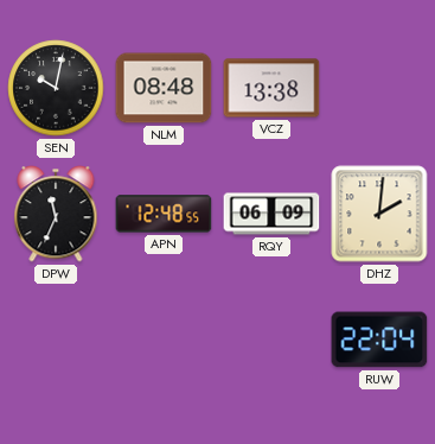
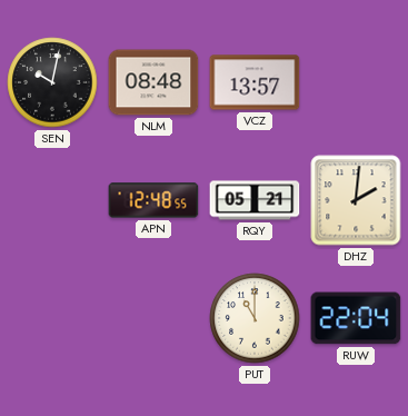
VCZ: 13:38 -> 13:57
DPW: 11:34 -> none
RQY: 06:09 -> 05:21
PUT: none -> 11:00
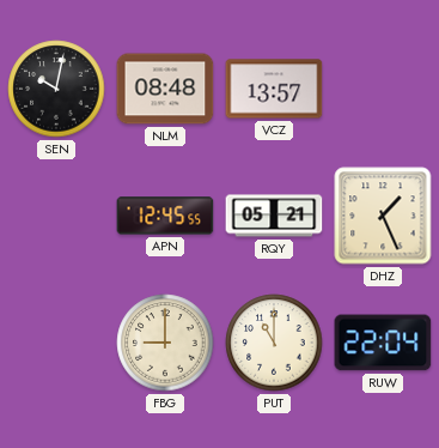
APN: 12:48 -> 12:45
DHZ: 2:01 -> 1:26
FBG: none -> 9:00
